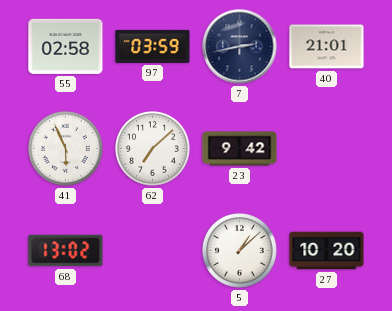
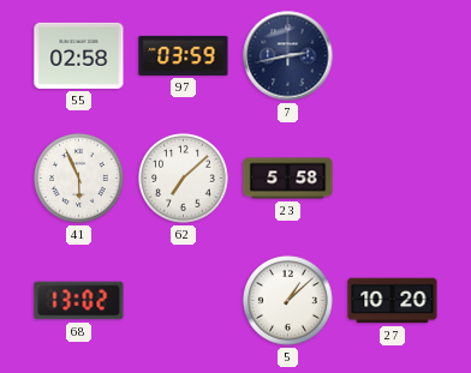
40: 21:01 -> none
23: 9:42 -> 5:58
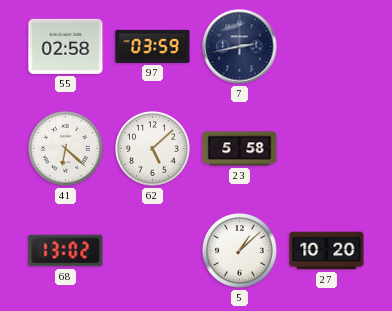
41: 5:56 -> 6:22
62: 7:08 -> 5:08
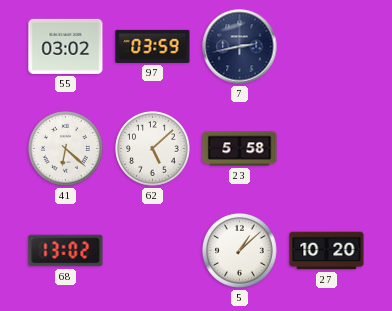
55: 02:58 -> 03:02
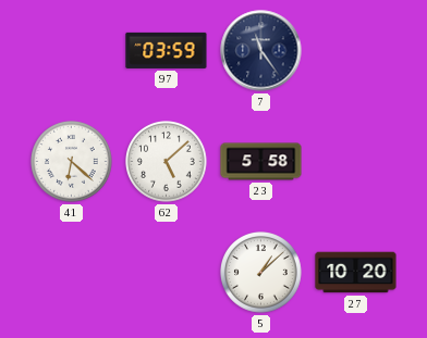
55: 03:02 -> none
7: 2:43 -> 11:24
68: 13:02 -> none
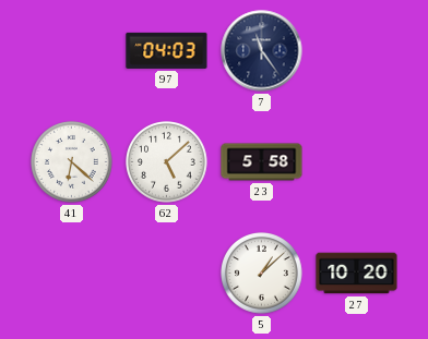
97: 03:59 -> 04:03
